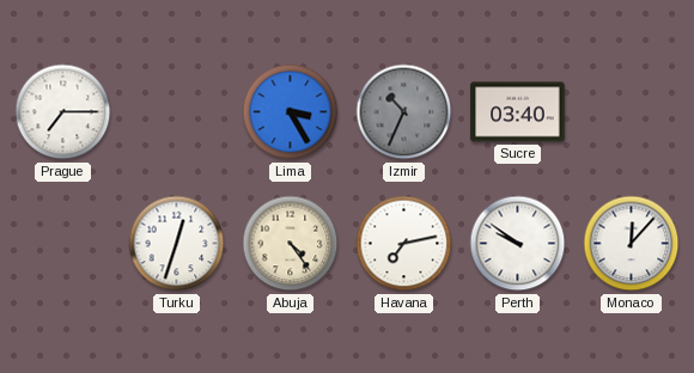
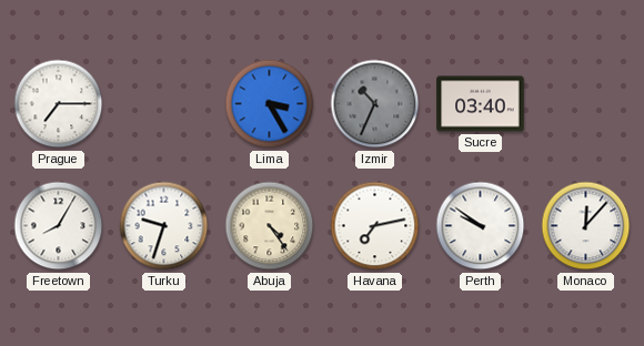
Freetown: none -> 8:05
Turku: 12:33 -> 9:33
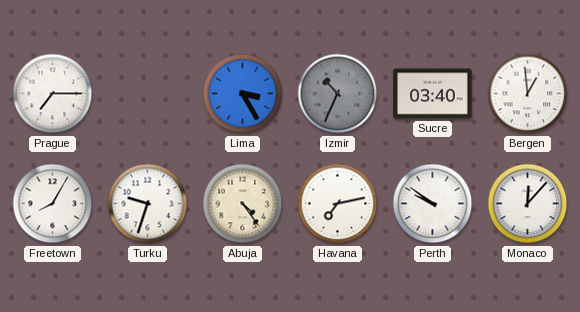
Bergen: none -> 12:59
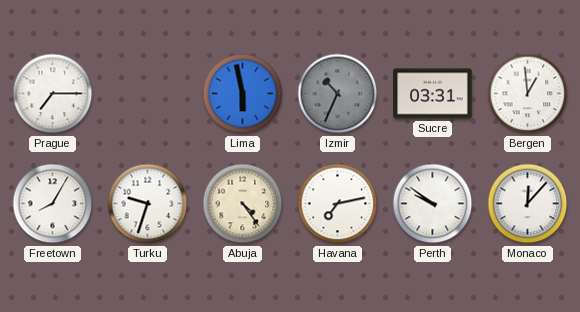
Lima: 3:25 -> 5:58
Sucre: 03:40 -> 03:31
